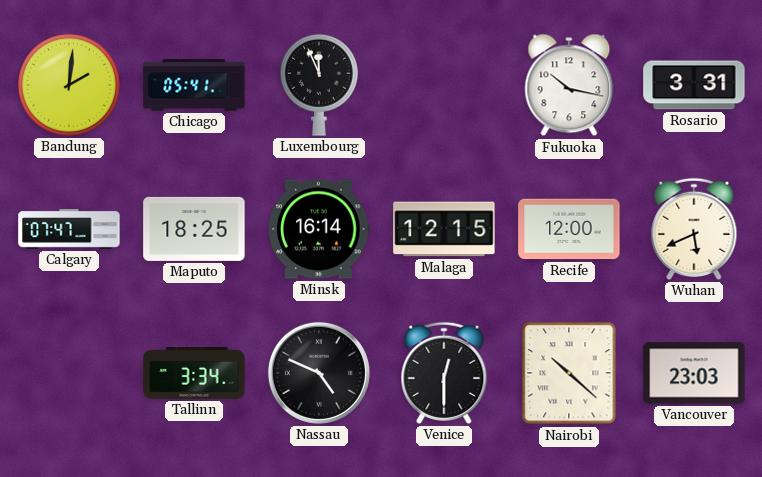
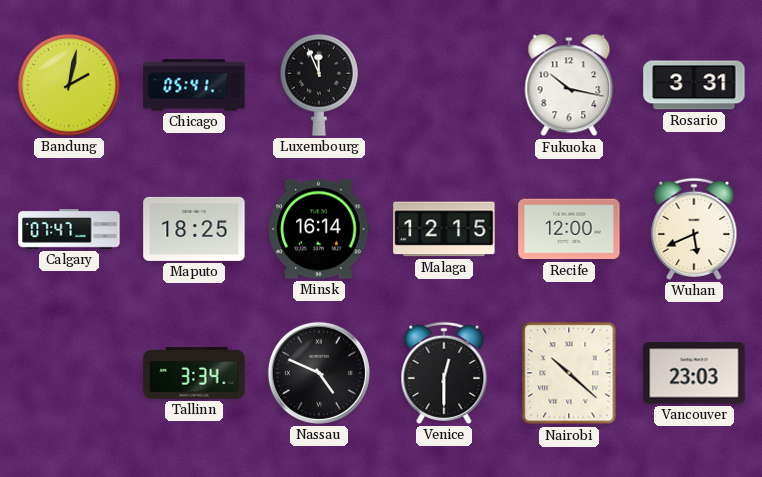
Bandung: 2:01 -> 2:02
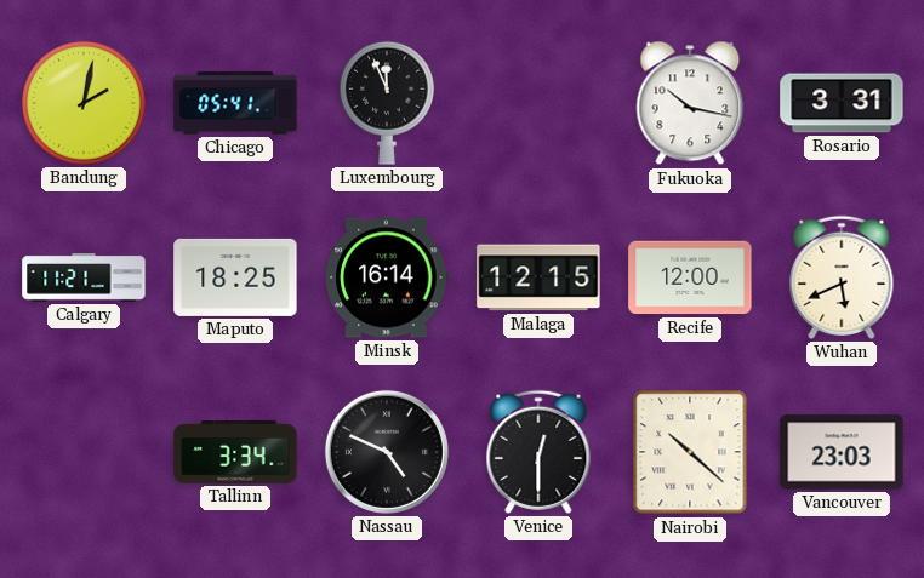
Calgary: 07:47 -> 11:21
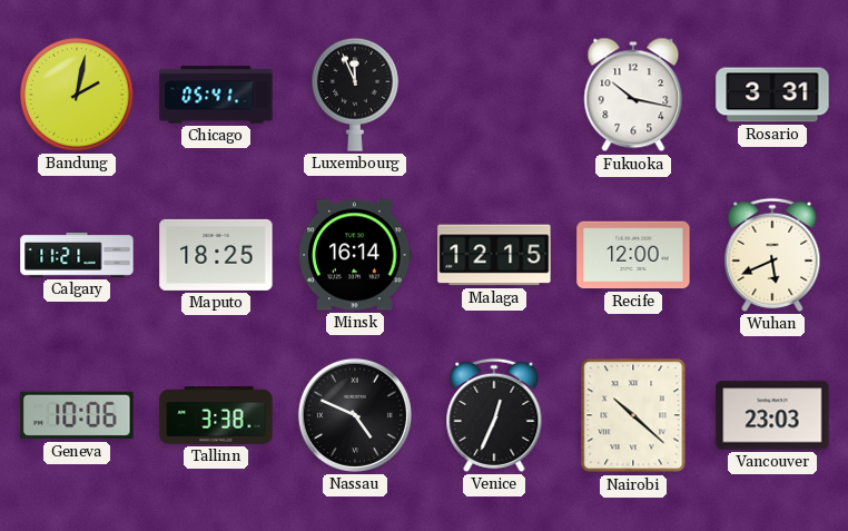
Geneva: none -> 10:06
Tallinn: 3:34 -> 3:38
Venice: 12:30 -> 12:34
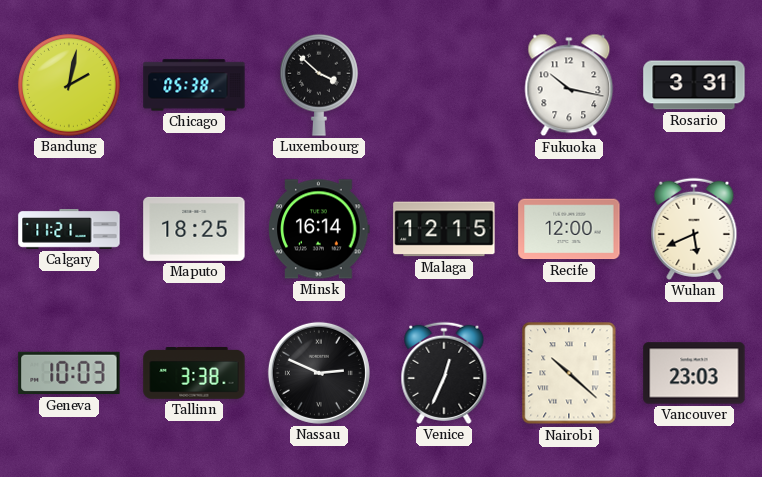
Chicago: 05:41 -> 05:38
Luxembourg: 11:56 -> 3:52
Geneva: 10:06 -> 10:03
Nassau: 4:49 -> 2:49
